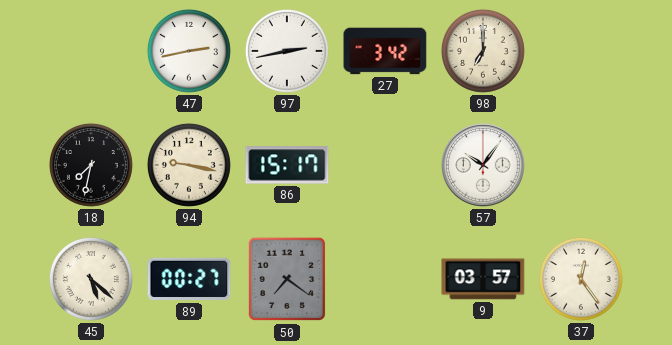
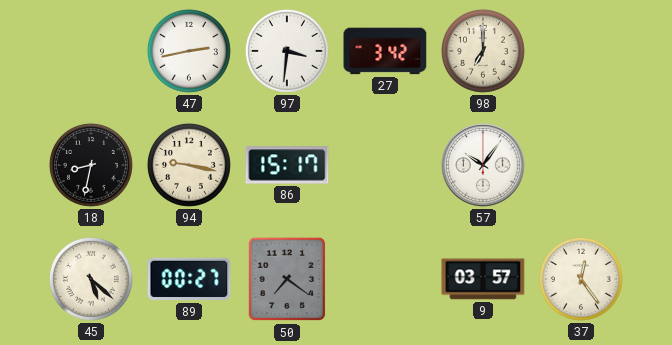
97: 2:43 -> 3:31
18: 7:32 -> 8:32
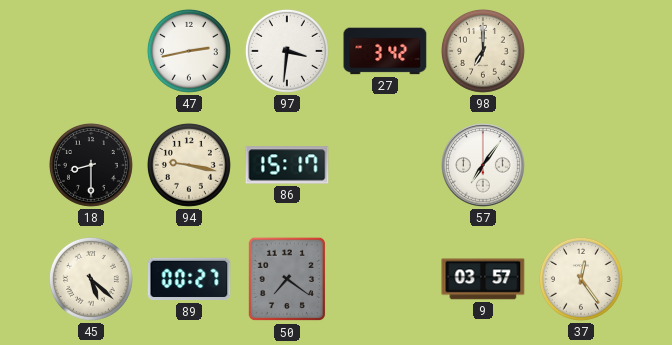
18: 8:32 -> 8:30
57: 10:06 -> 7:06
